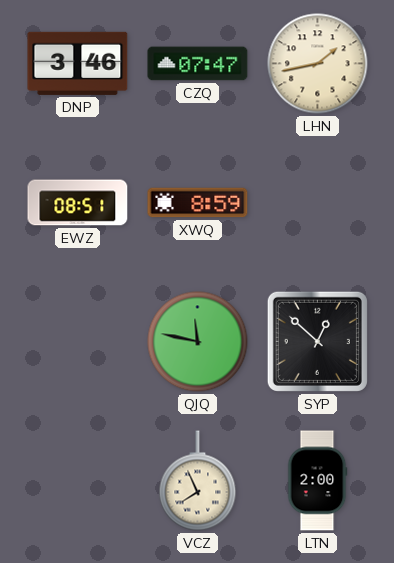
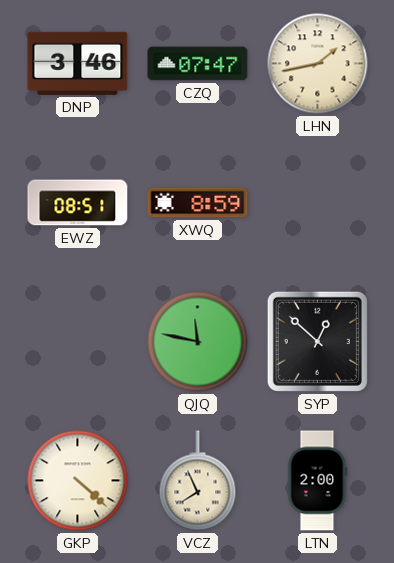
GKP: none -> 4:22
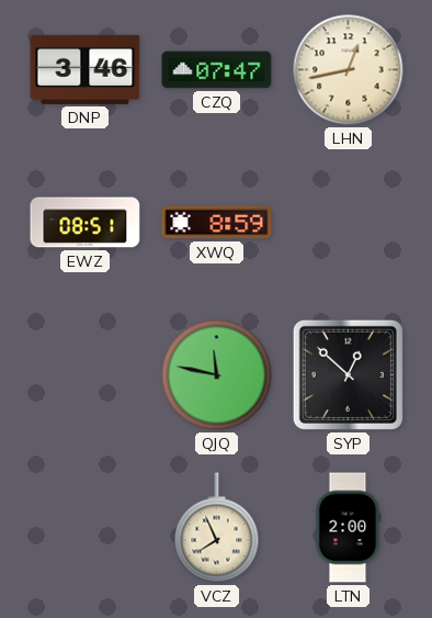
LHN: 1:43 -> 12:43
GKP: 4:22 -> none
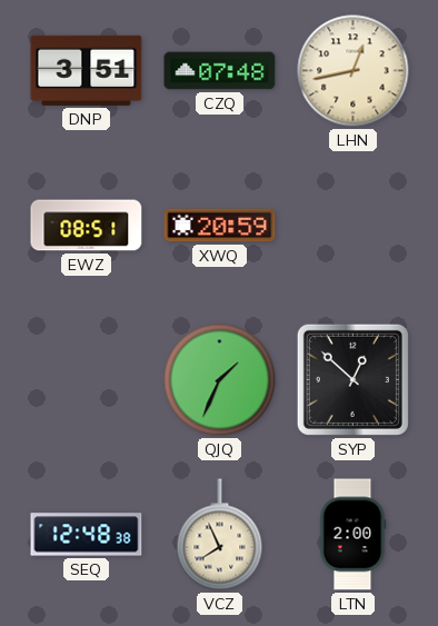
DNP: 3:46 -> 3:51
CZQ: 07:47 -> 07:48
XWQ: 8:59 -> 20:59
QJQ: 11:47 -> 1:34
SEQ: none -> 12:48
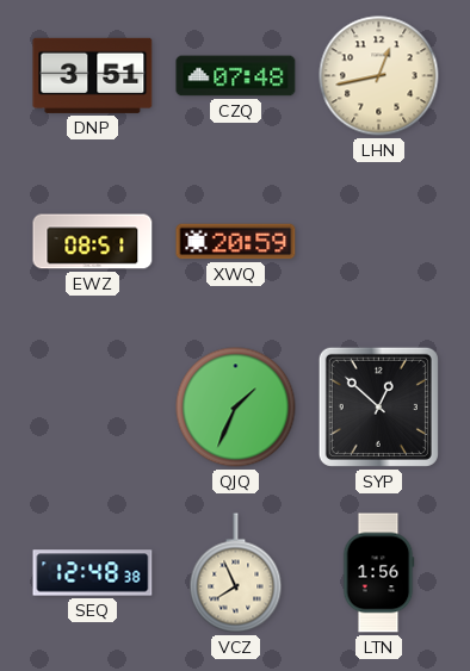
LTN: 2:00 -> 1:56
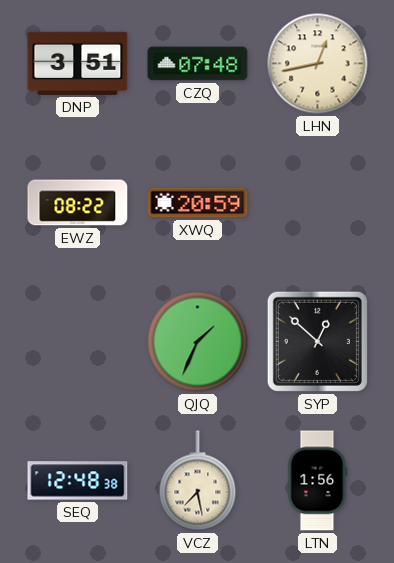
EWZ: 08:51 -> 08:22
VCZ: 7:56 -> 7:28
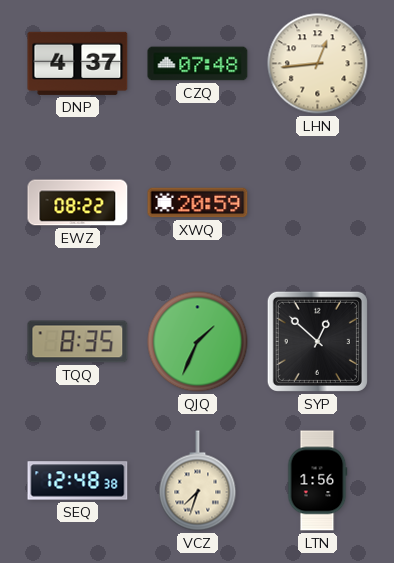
DNP: 3:51 -> 4:37
LHN: 12:43 -> 12:44
TQQ: none -> 8:35
VCZ: 7:28 -> 7:33
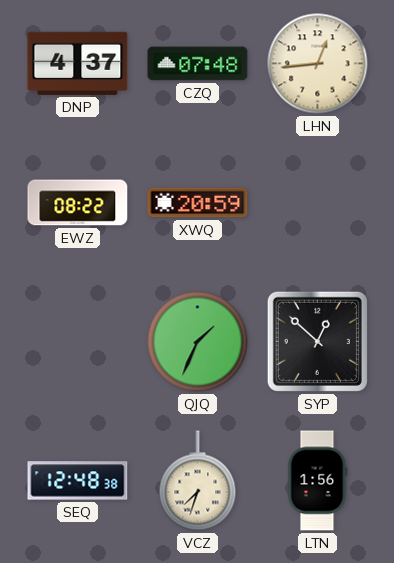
TQQ: 8:35 -> none
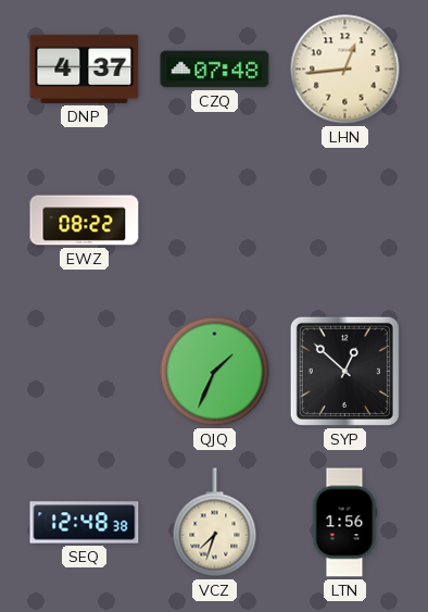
XWQ: 20:59 -> none
